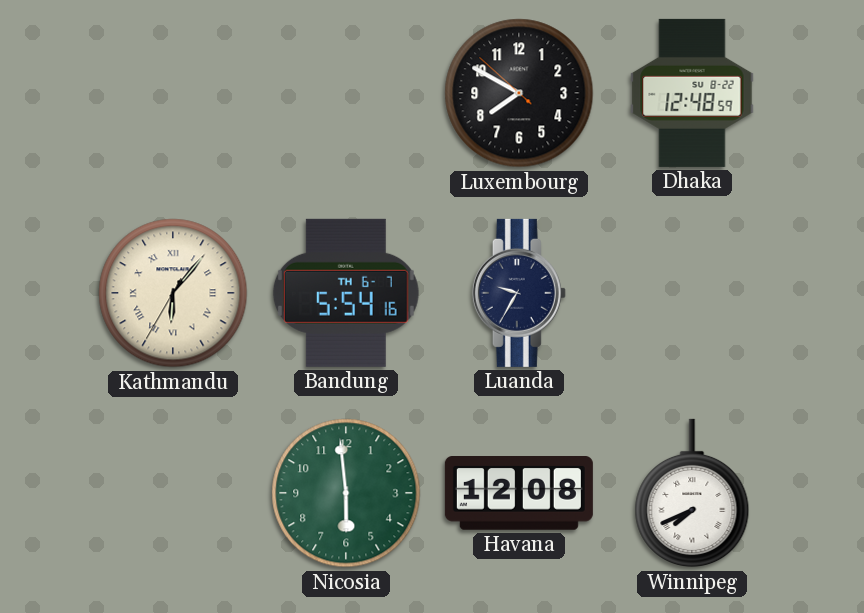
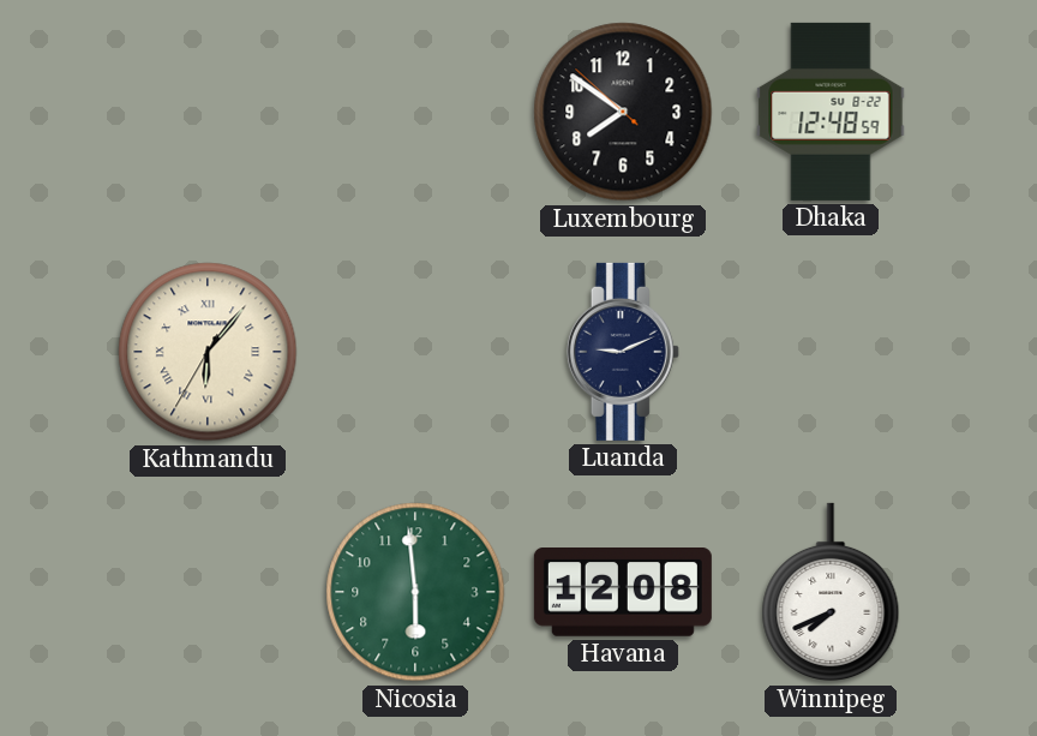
Luxembourg: 7:49 -> 7:50
Bandung: 5:54 -> none
Luanda: 9:35 -> 9:11
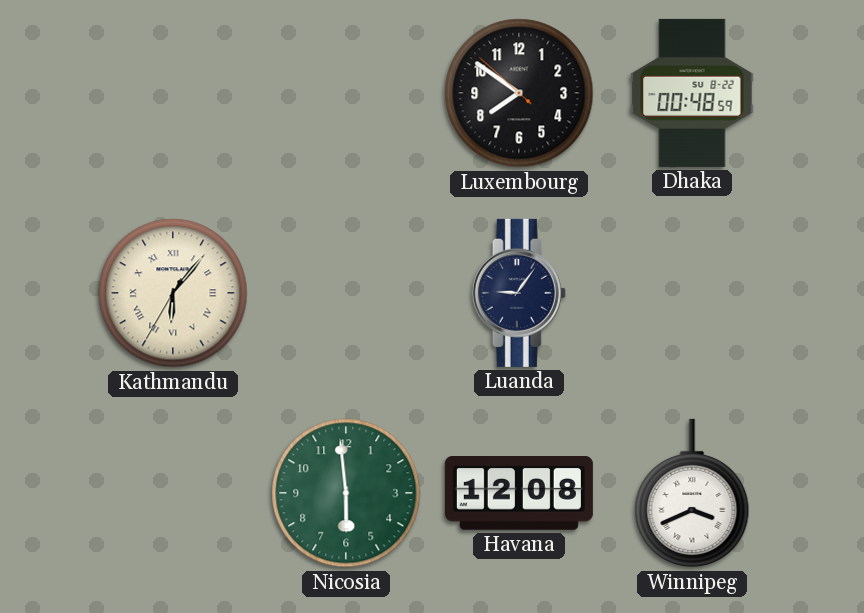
Dhaka: 12:48 -> 00:48
Luanda: 9:11 -> 9:06
Winnipeg: 7:41 -> 3:41
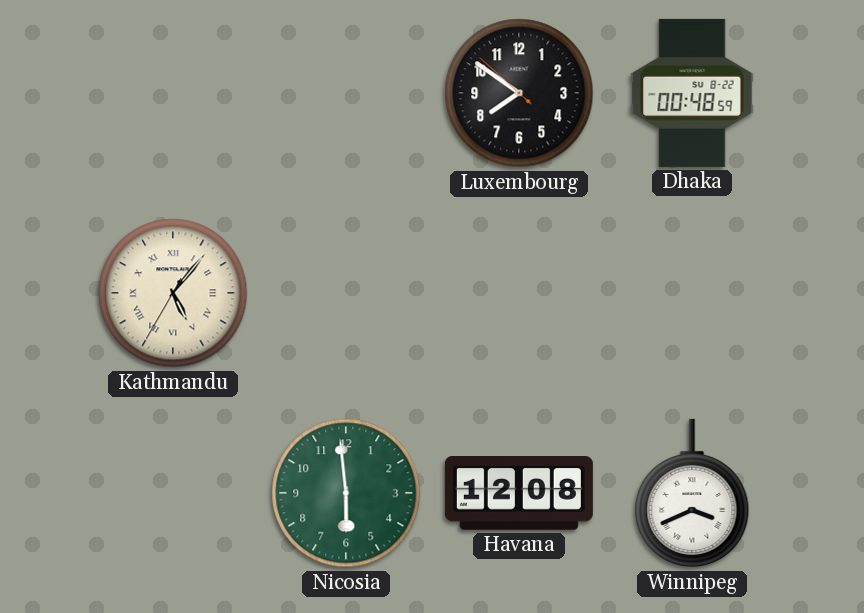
Kathmandu: 6:06 -> 5:06
Luanda: 9:06 -> none
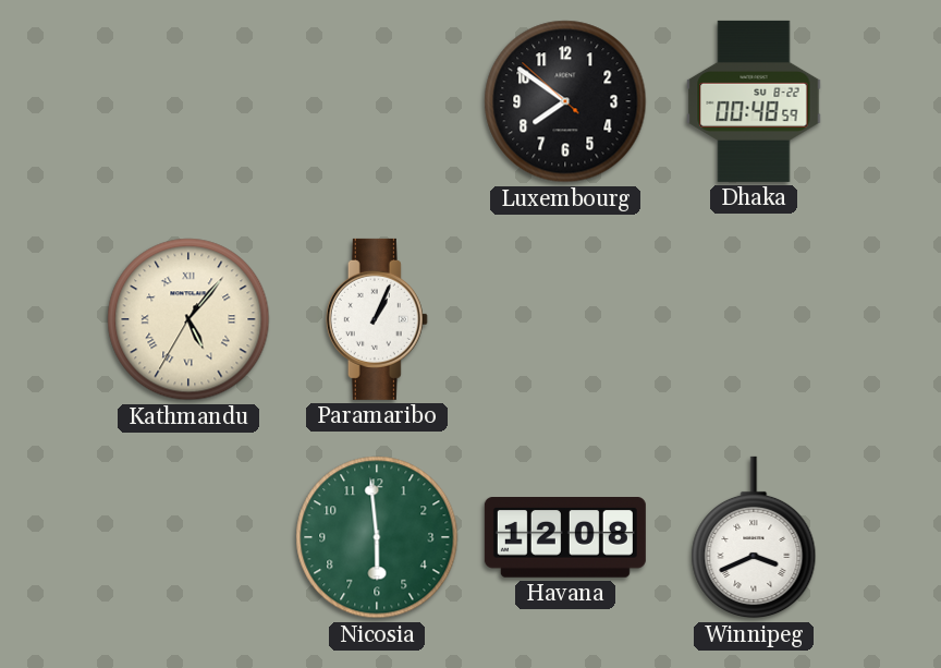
Paramaribo: none -> 1:04
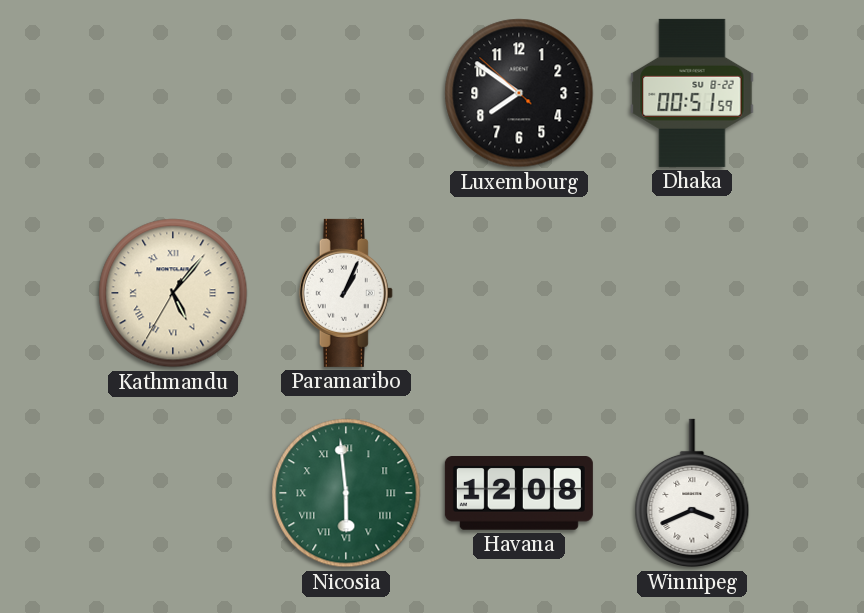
Dhaka: 00:48 -> 00:51
Nicosia numerals: Arabic -> Roman
